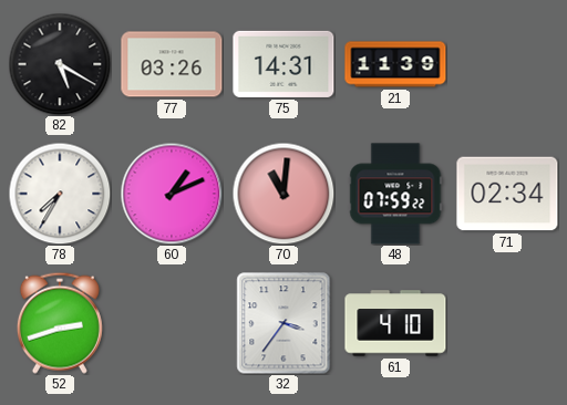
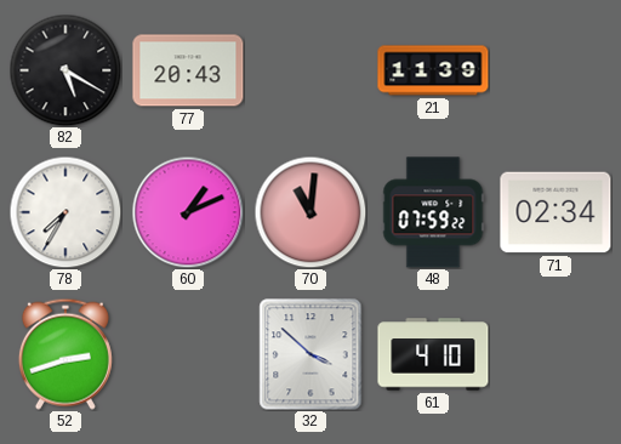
77: 03:26 -> 20:43
75: 14:31 -> none
32: 3:36 -> 3:52
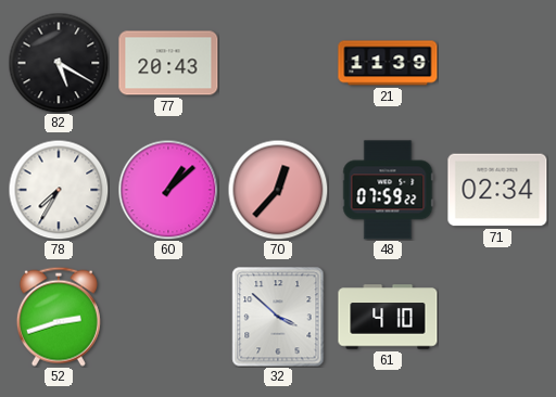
60: 1:11 -> 1:08
70: 11:01 -> 12:37
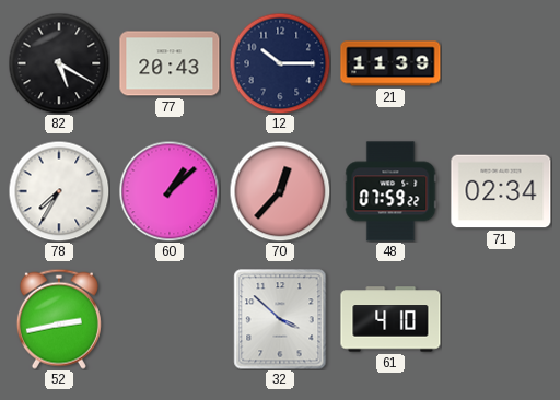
12: none -> 10:15
52: 2:42 -> 2:43
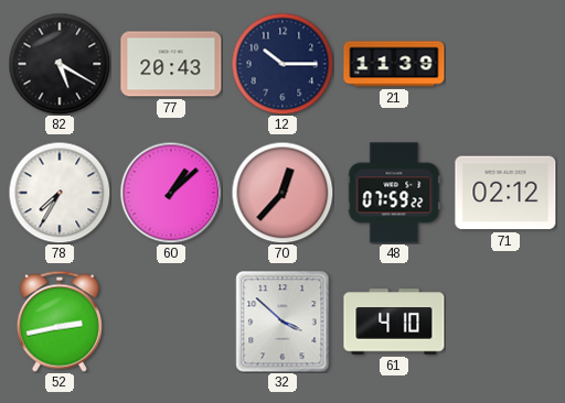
71: 02:34 -> 02:12
